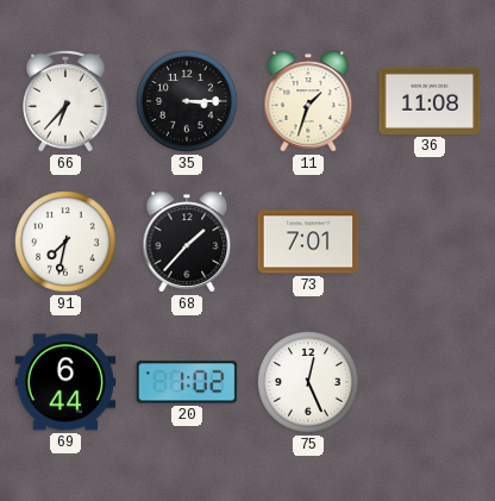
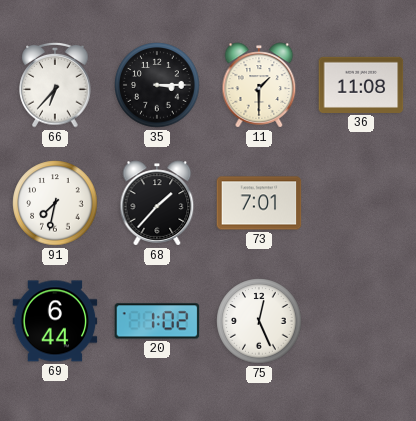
11: 1:33 -> 1:30
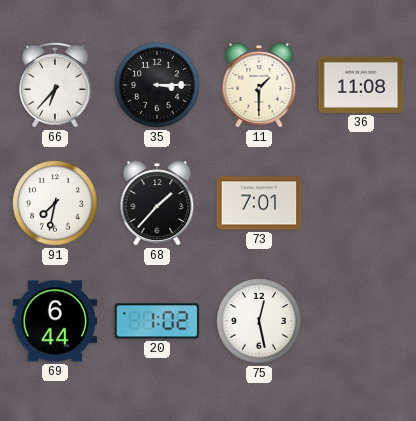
75: 12:26 -> 12:28
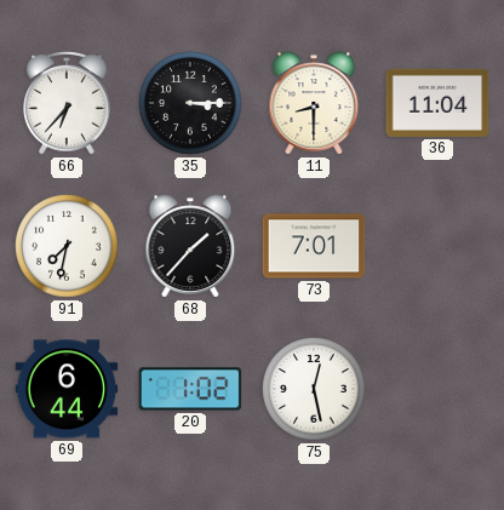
11: 1:30 -> 8:30
36: 11:08 -> 11:04
